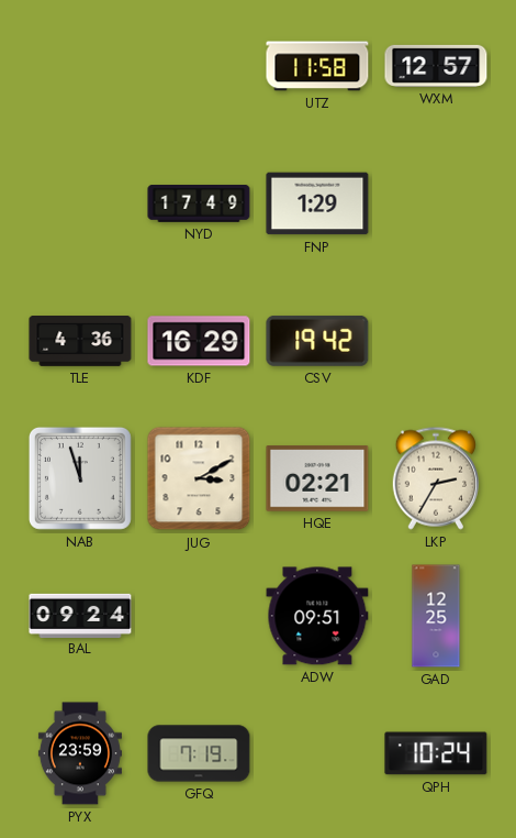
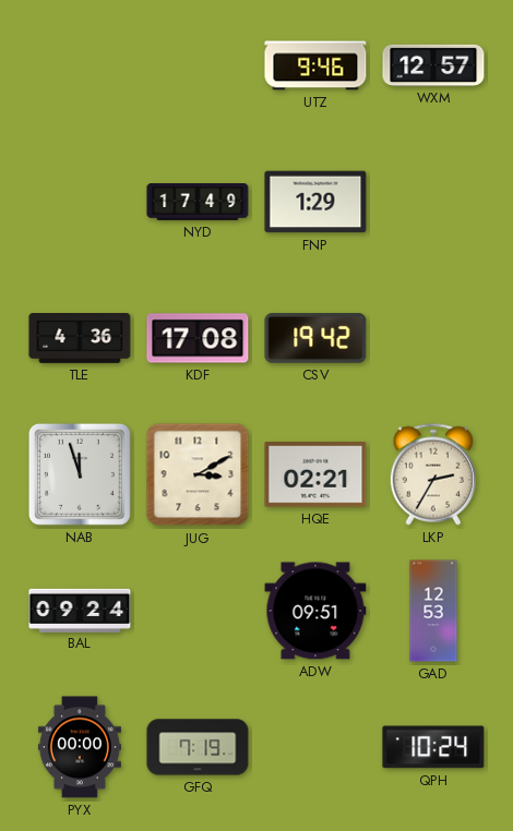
UTZ: 11:58 -> 9:46
KDF: 16:29 -> 17:08
GAD: 12:25 -> 12:53
PYX: 23:59 -> 00:00
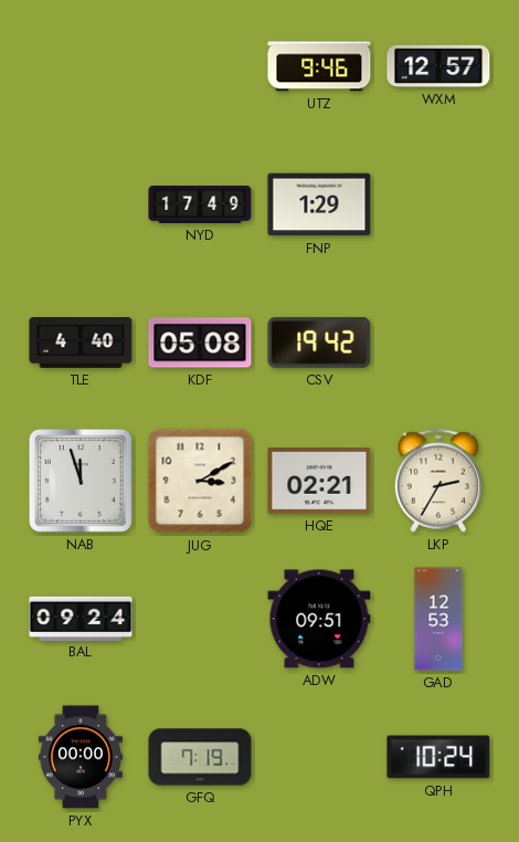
TLE: 4:36 -> 4:40
KDF: 17:08 -> 05:08
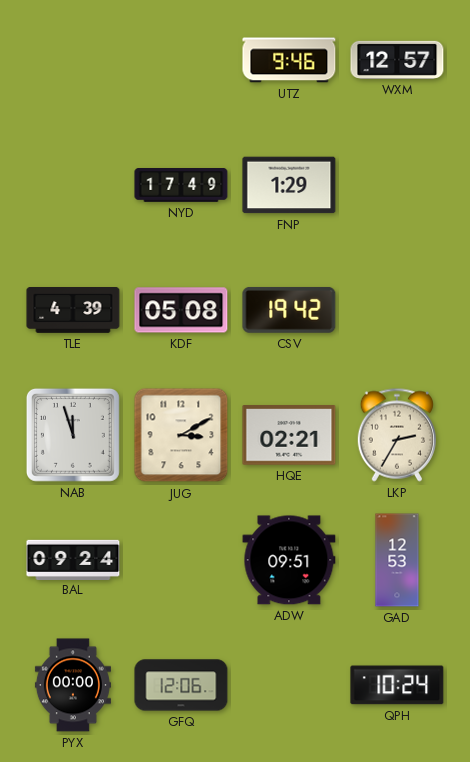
TLE: 4:40 -> 4:39
GFQ: 7:19 -> 12:06
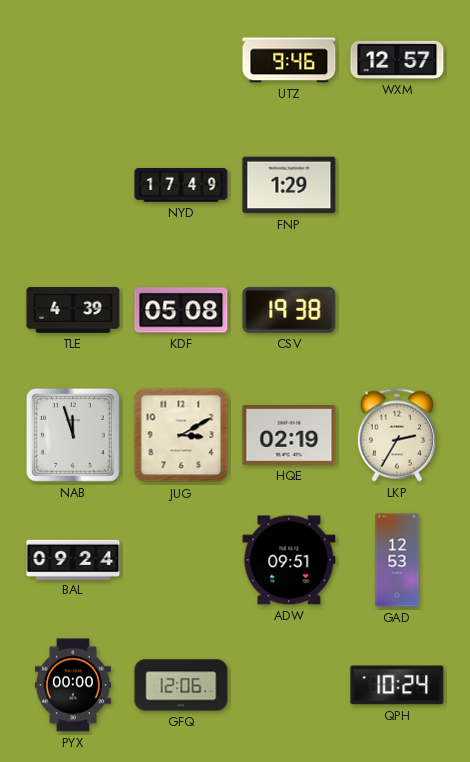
CSV: 19:42 -> 19:38
HQE: 02:21 -> 02:19
